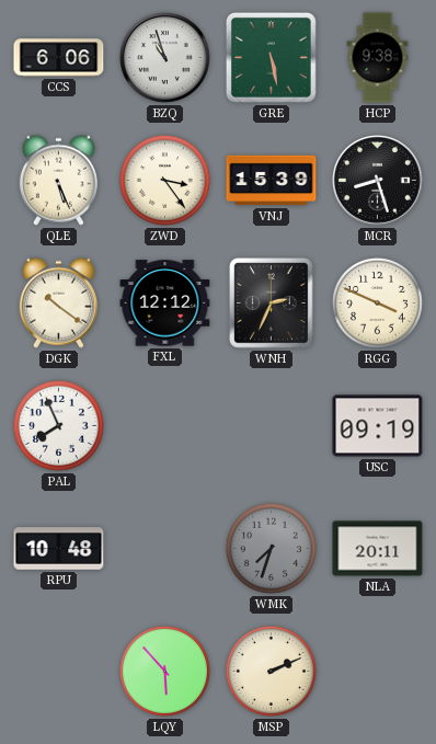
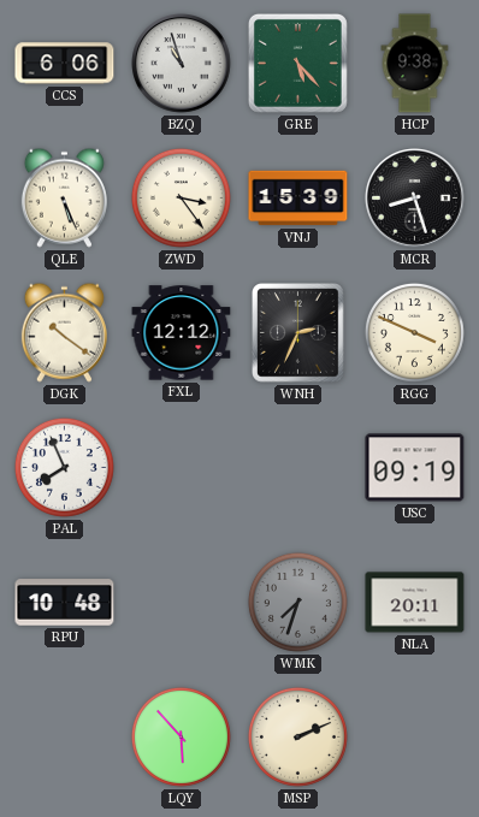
GRE: 5:28 -> 5:23
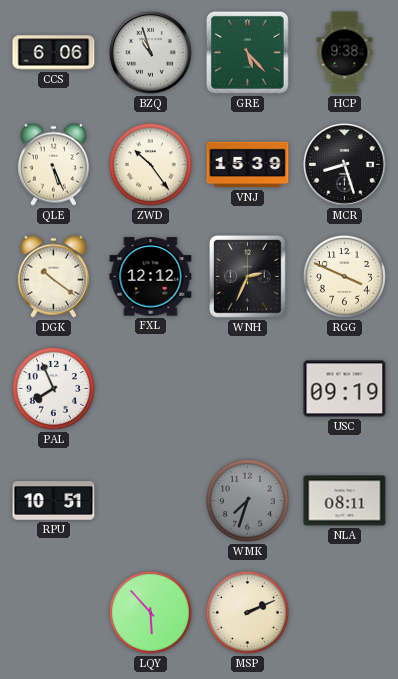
ZWD: 3:24 -> 10:24
RPU: 10:48 -> 10:51
NLA: 20:11 -> 08:11
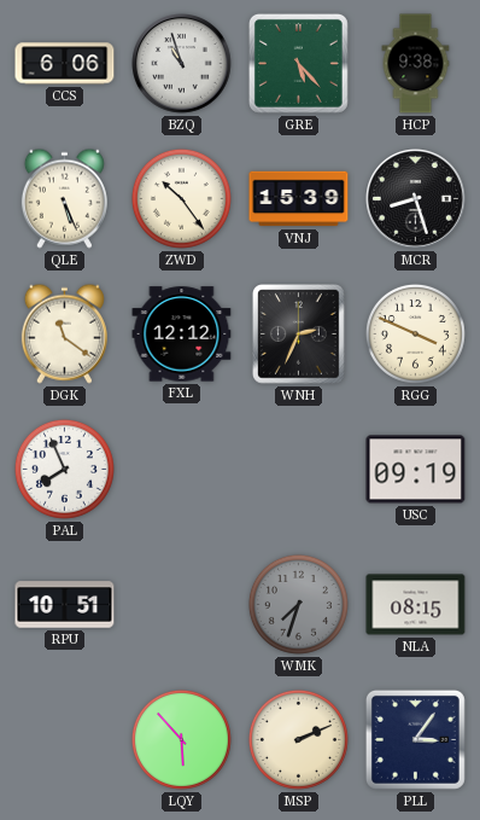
DGK: 10:21 -> 11:21
NLA: 08:11 -> 08:15
PLL: none -> 3:06
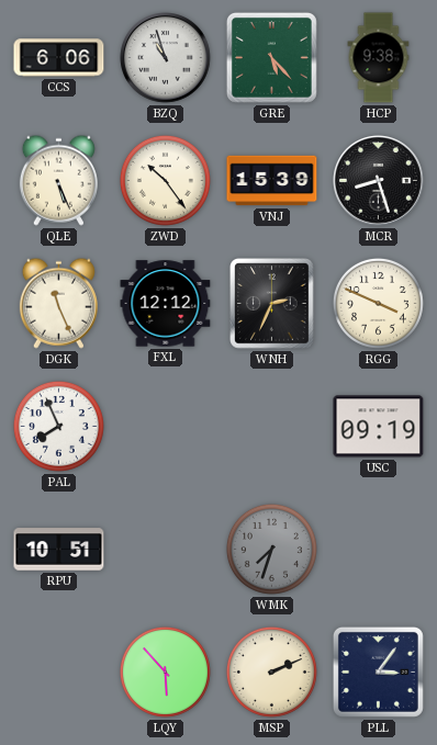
DGK: 11:21 -> 11:26
NLA: 08:15 -> none
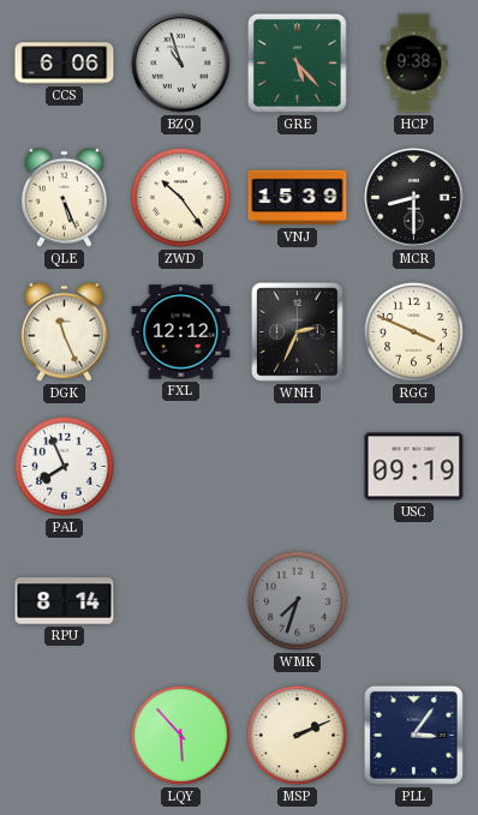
MCR: 8:27 -> 8:30
RPU: 10:51 -> 8:14
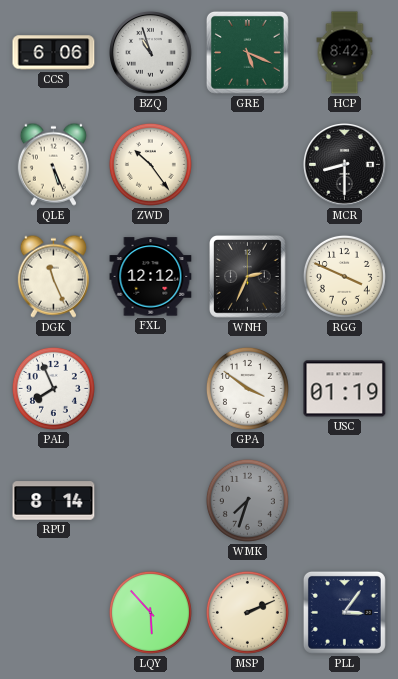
GRE: 5:23 -> 5:19
HCP: 9:38 -> 8:42
VNJ: 15:39 -> none
GPA: none -> 3:51
USC: 09:19 -> 01:19
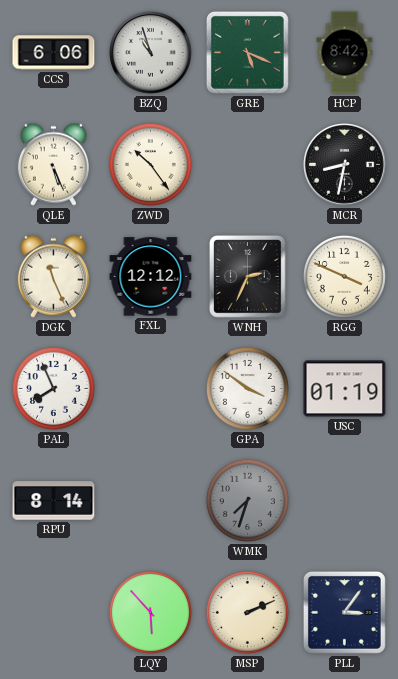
MCR: 8:30 -> 8:32
